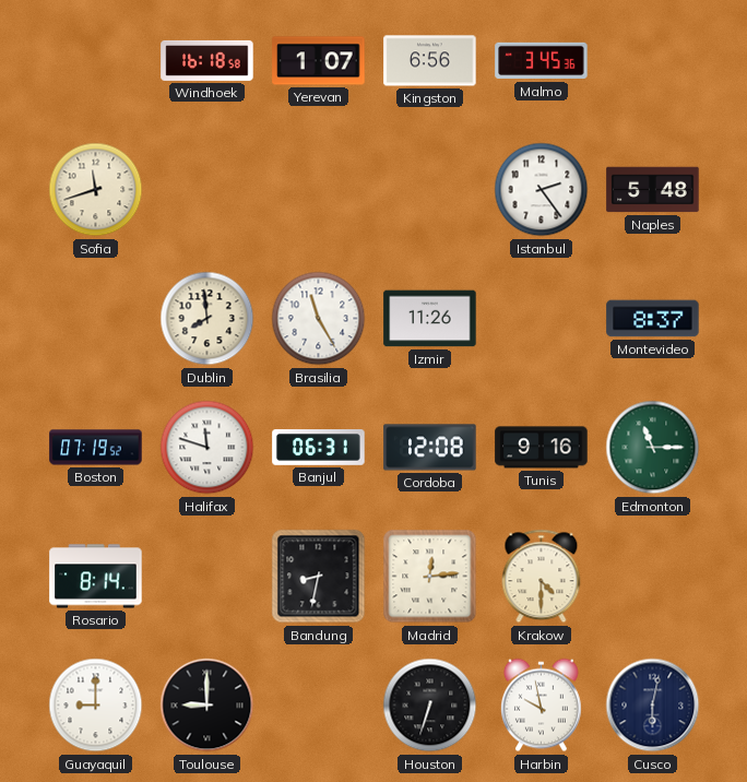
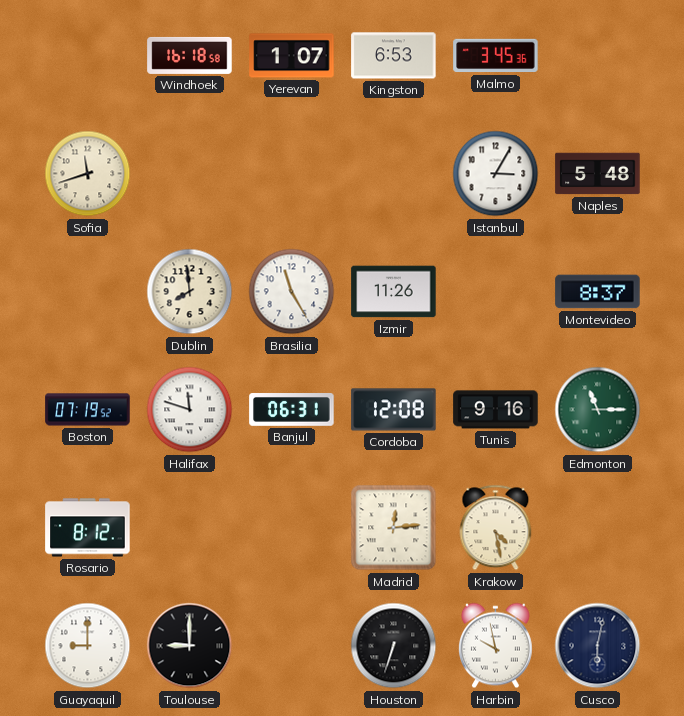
Kingston: 6:56 -> 6:53
Istanbul: 2:24 -> 3:05
Rosario: 8:14 -> 8:12
Bandung: 8:32 -> none
Krakow: 4:30 -> 4:28
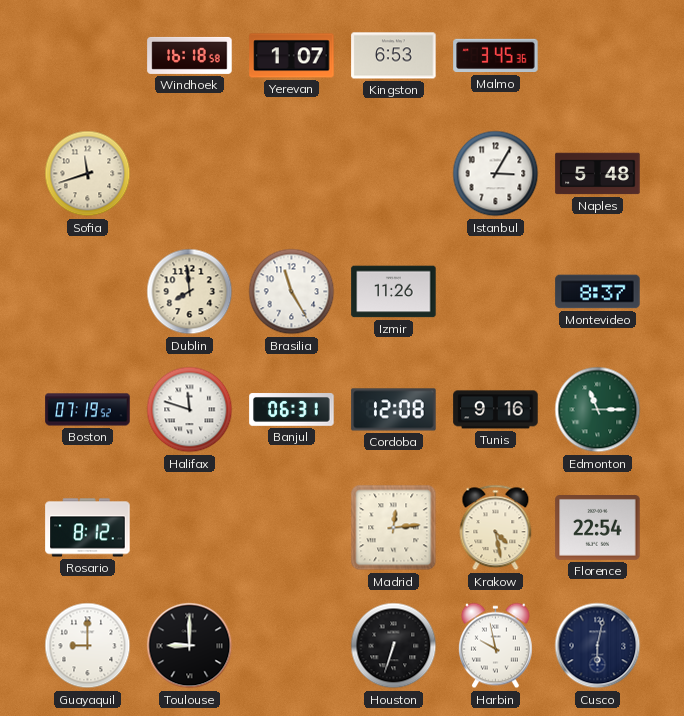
Florence: none -> 22:54
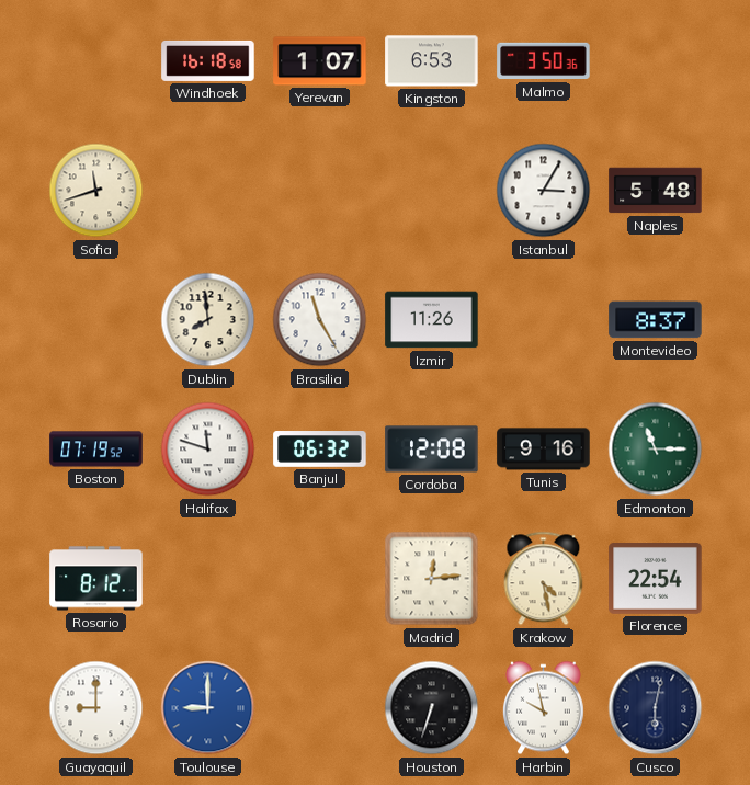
Malmo: 3:45 -> 3:50
Banjul: 06:31 -> 06:32
Toulouse dial: black -> blue
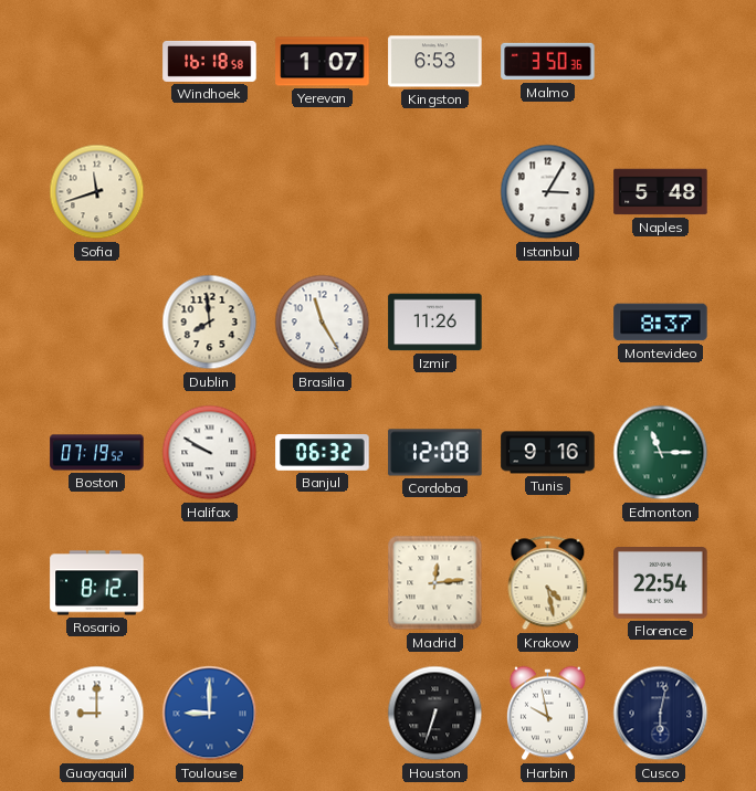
Halifax: 11:48 -> 9:50
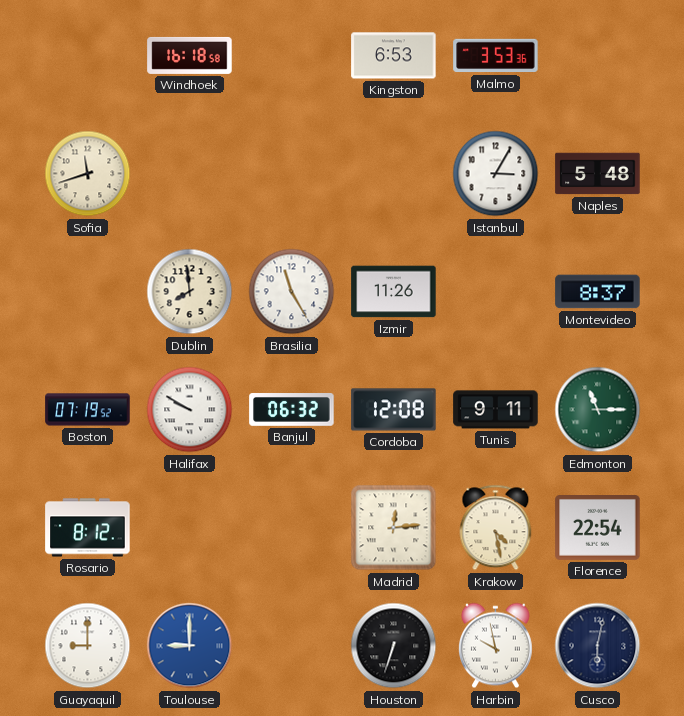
Yerevan: 1:07 -> none
Malmo: 3:50 -> 3:53
Tunis: 9:16 -> 9:11
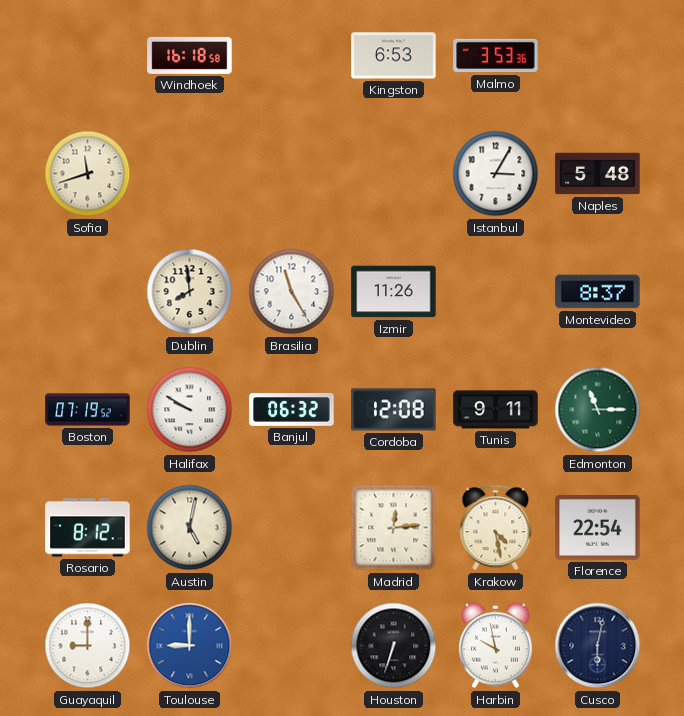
Austin: none -> 5:02
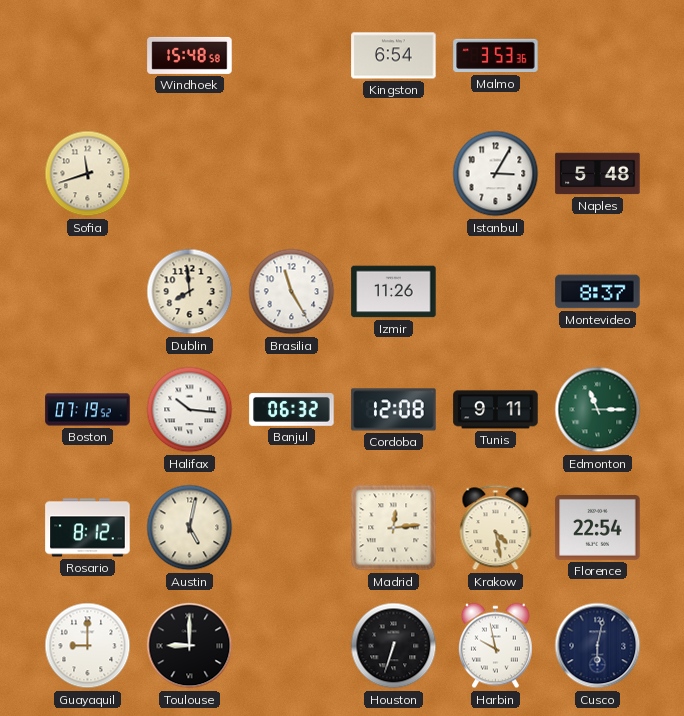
Windhoek: 16:18 -> 15:48
Kingston: 6:53 -> 6:54
Halifax: 9:50 -> 10:16
Toulouse dial: blue -> black
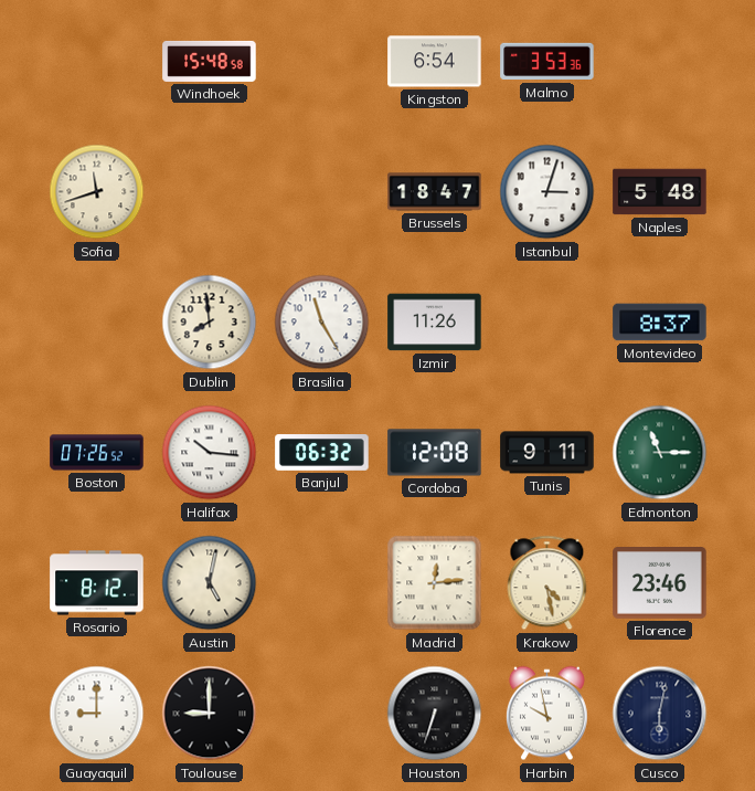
Brussels: none -> 18:47
Istanbul: 3:05 -> 3:03
Boston: 07:19 -> 07:26
Florence: 22:54 -> 23:46
